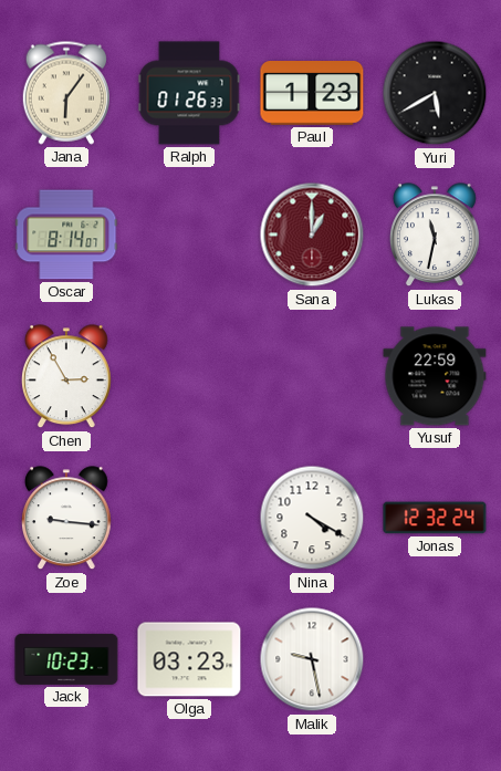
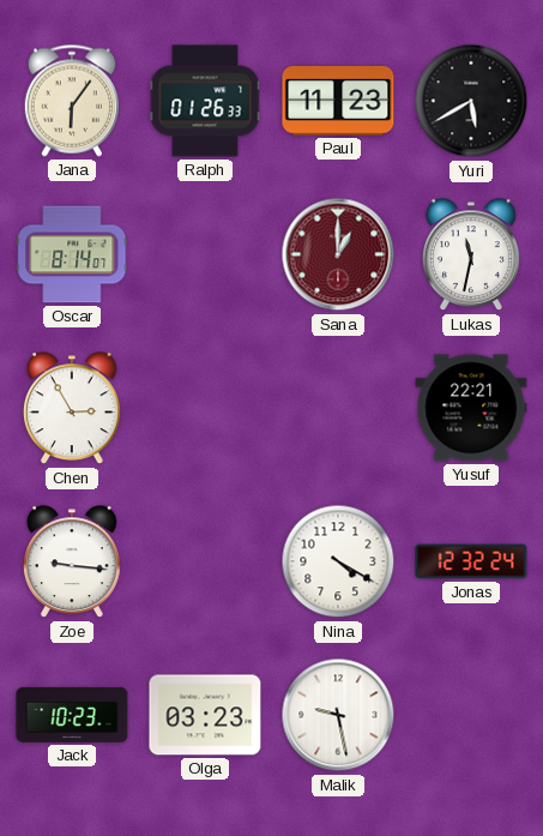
Paul: 1:23 -> 11:23
Yusuf: 22:59 -> 22:21
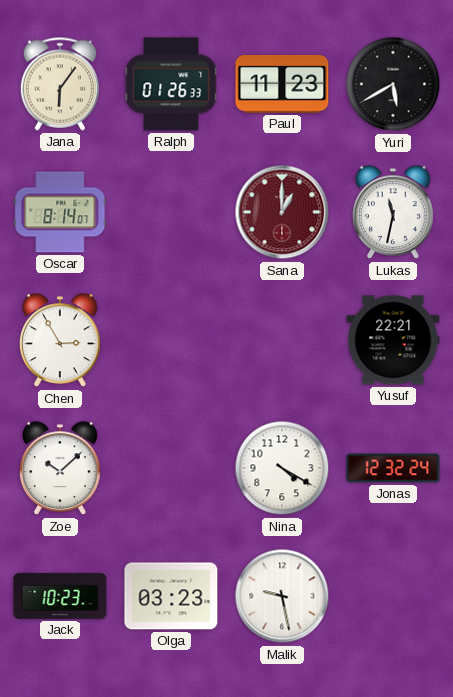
Zoe: 9:16 -> 10:08
